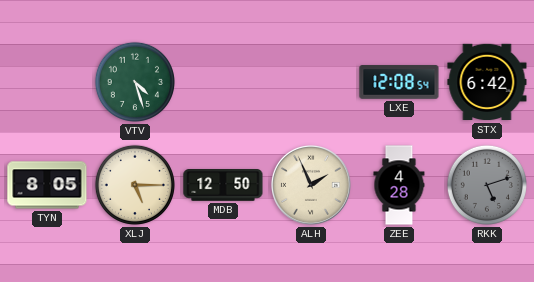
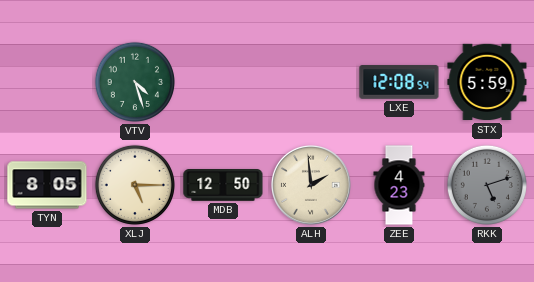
STX: 6:42 -> 5:59
ALH: 1:56 -> 1:59
ZEE: 4:28 -> 4:23
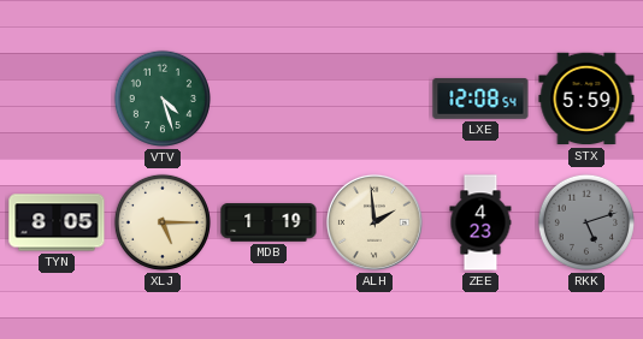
MDB: 12:50 -> 1:19
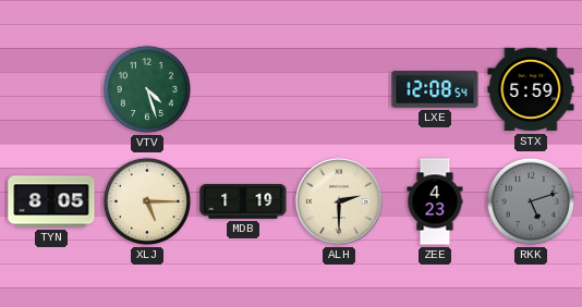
ALH: 1:59 -> 2:30
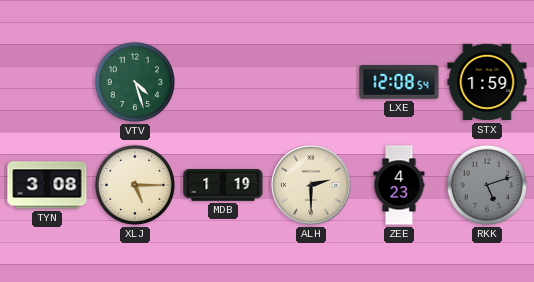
STX: 5:59 -> 1:59
TYN: 8:05 -> 3:08
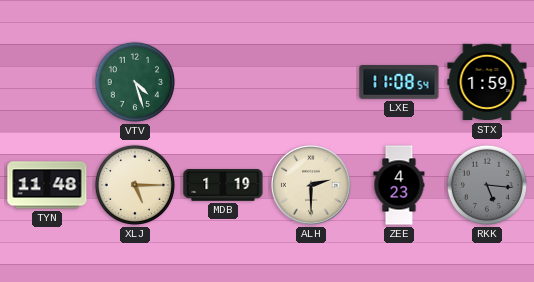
LXE: 12:08 -> 11:08
TYN: 3:08 -> 11:48
RKK: 5:12 -> 5:16
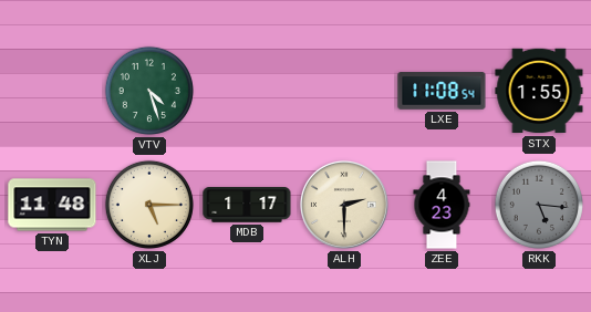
STX: 1:59 -> 1:55
MDB: 1:19 -> 1:17
